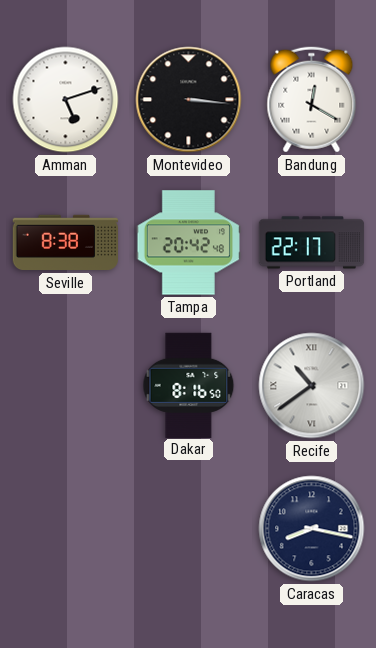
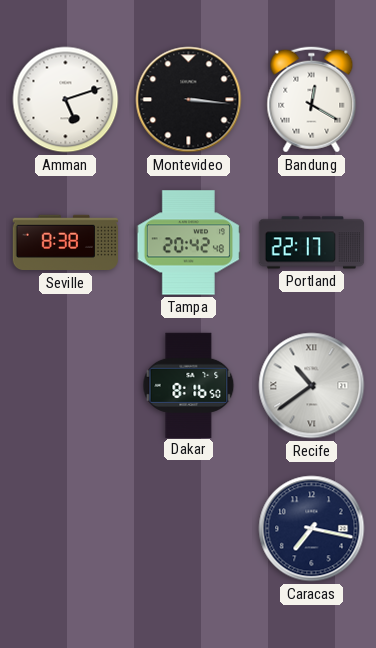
Caracas: 8:17 -> 7:17
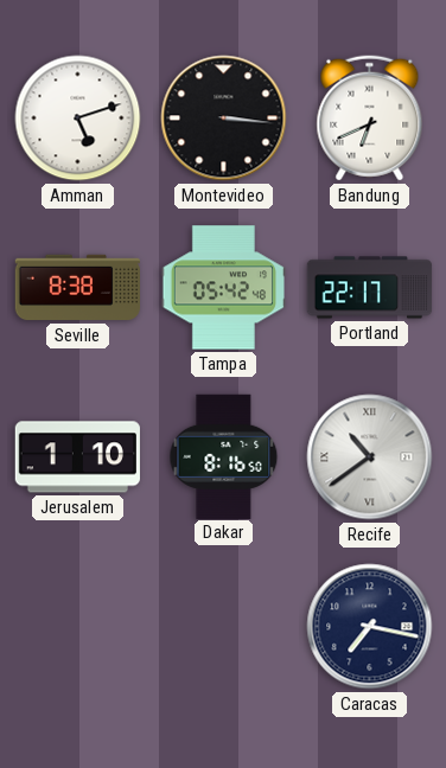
Bandung: 12:20 -> 6:41
Tampa: 20:42 -> 05:42
Jerusalem: none -> 1:10
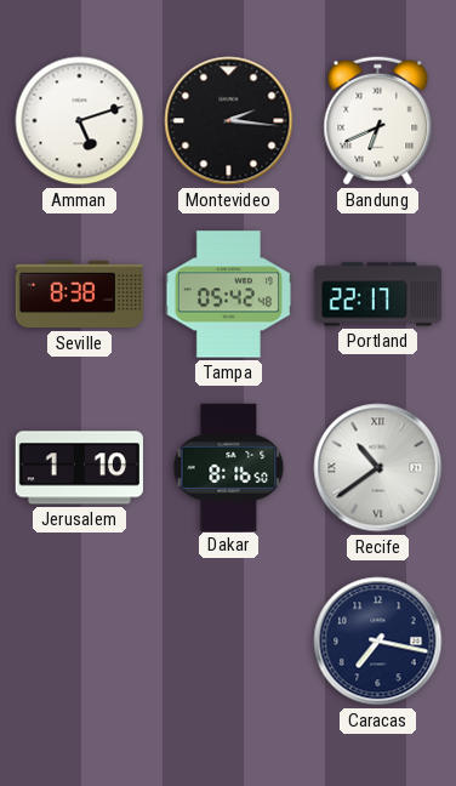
Montevideo: 3:16 -> 2:16
